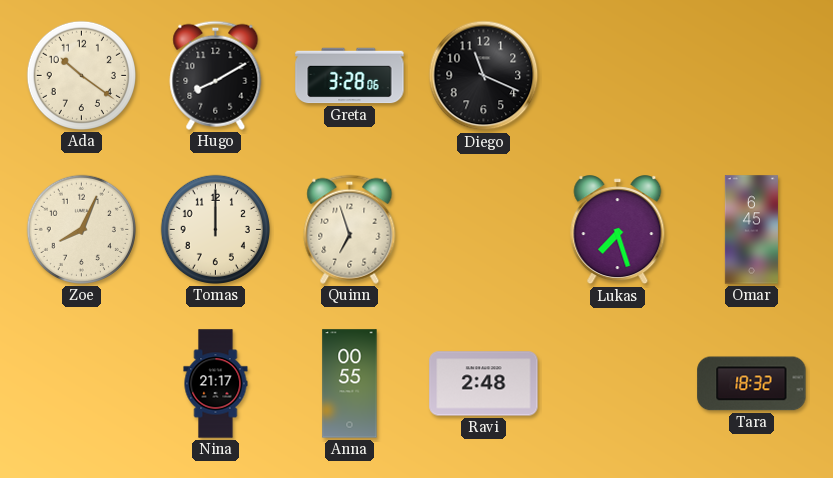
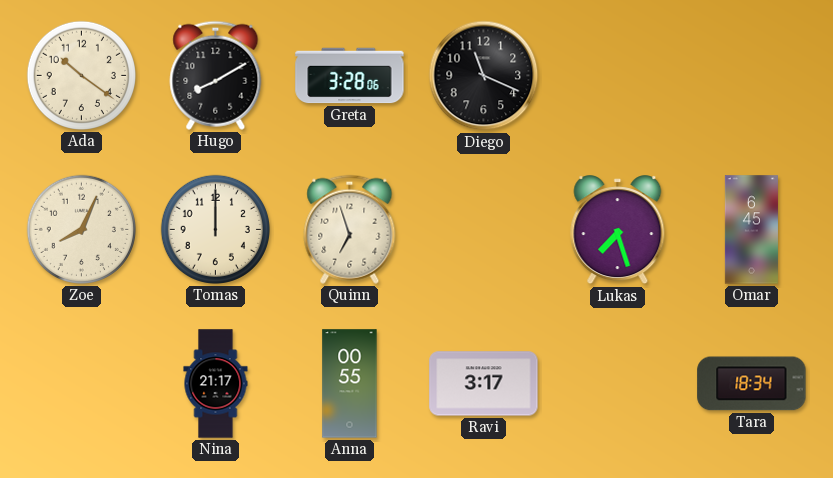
Ravi: 2:48 -> 3:17
Tara: 18:32 -> 18:34
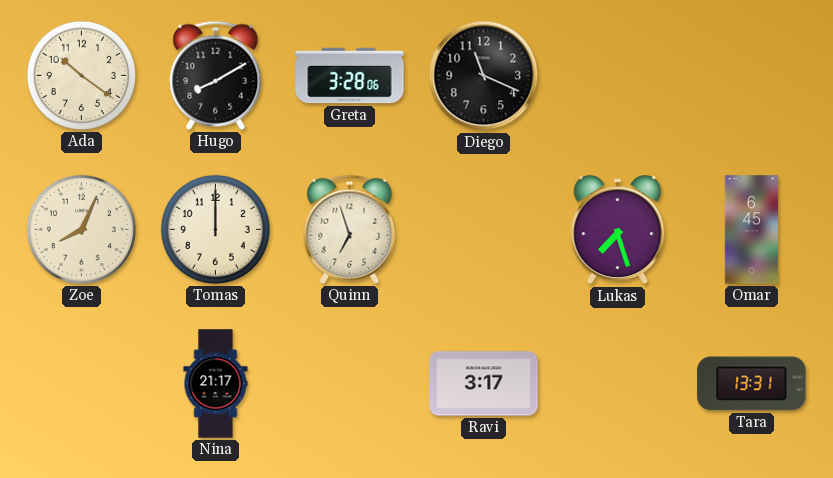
Anna: 00:55 -> none
Tara: 18:34 -> 13:31
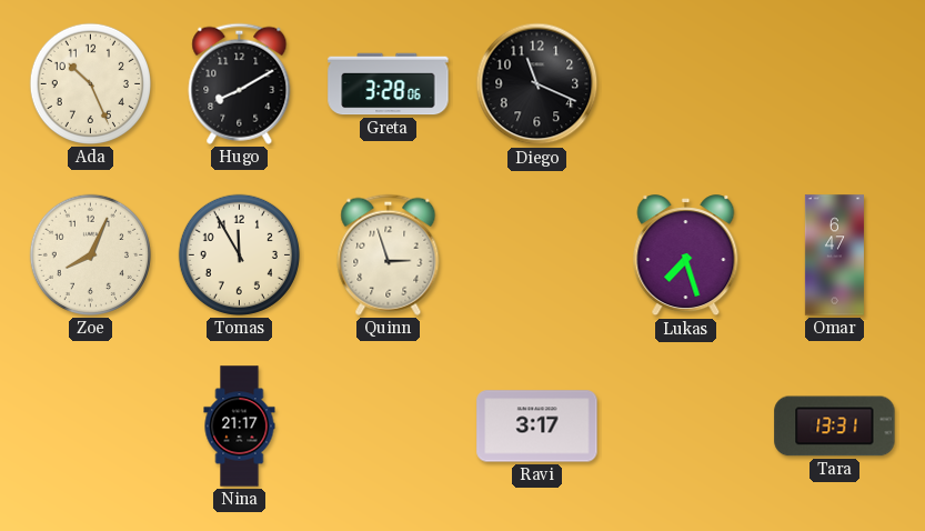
Ada: 10:21 -> 10:26
Tomas: 12:00 -> 11:55
Quinn: 6:57 -> 2:57
Omar: 6:45 -> 6:47
